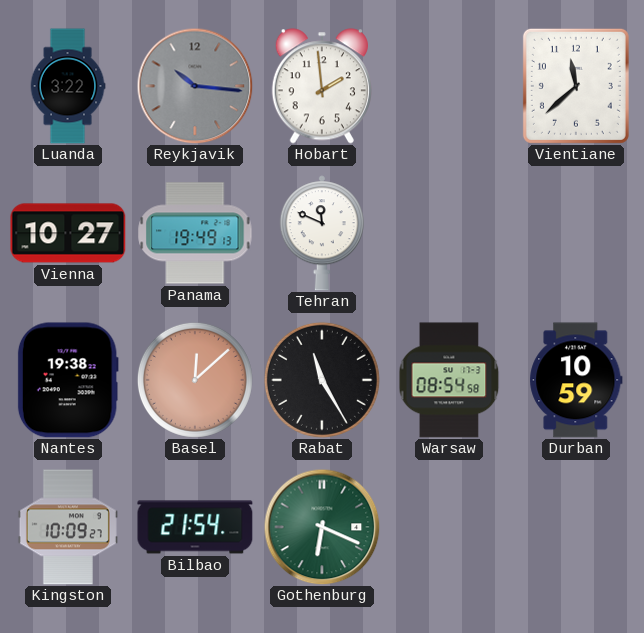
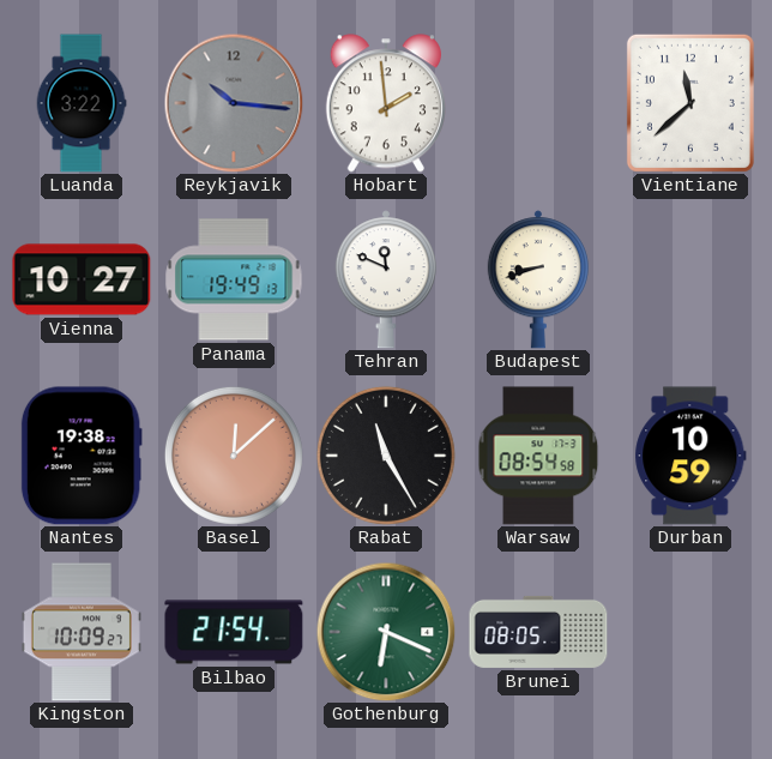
Budapest: none -> 8:42
Brunei: none -> 08:05
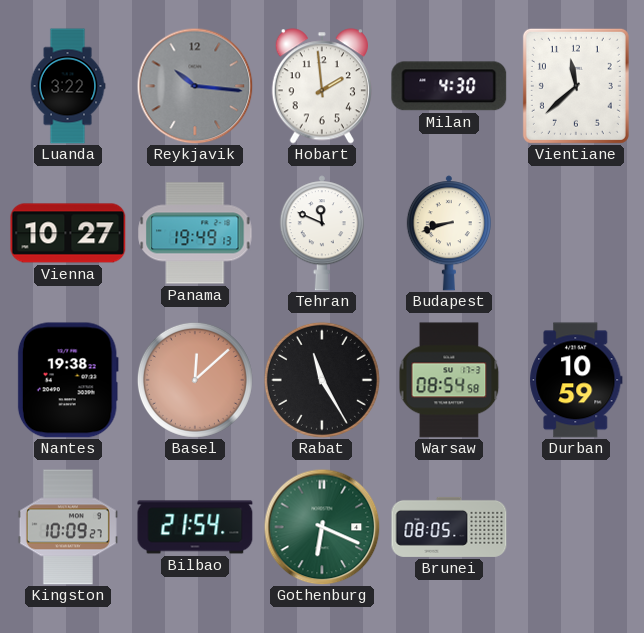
Milan: none -> 4:30
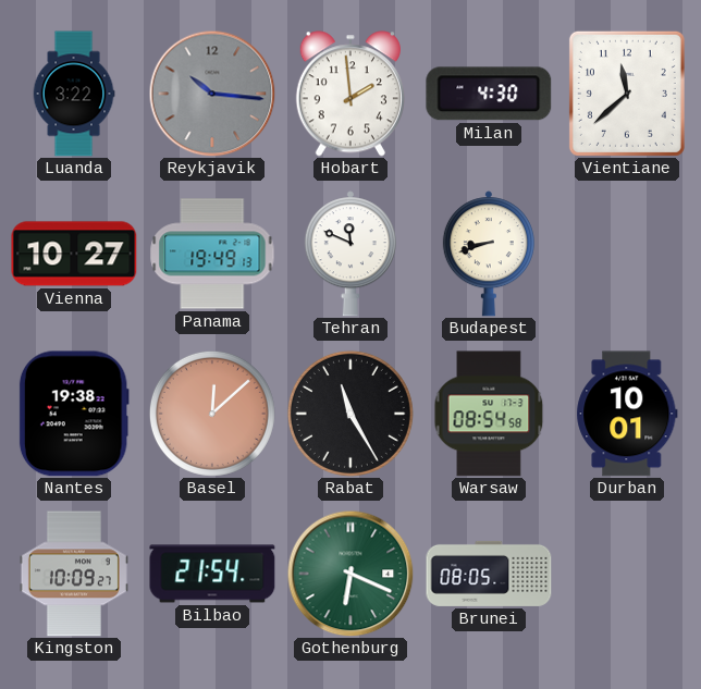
Durban: 10:59 -> 10:01
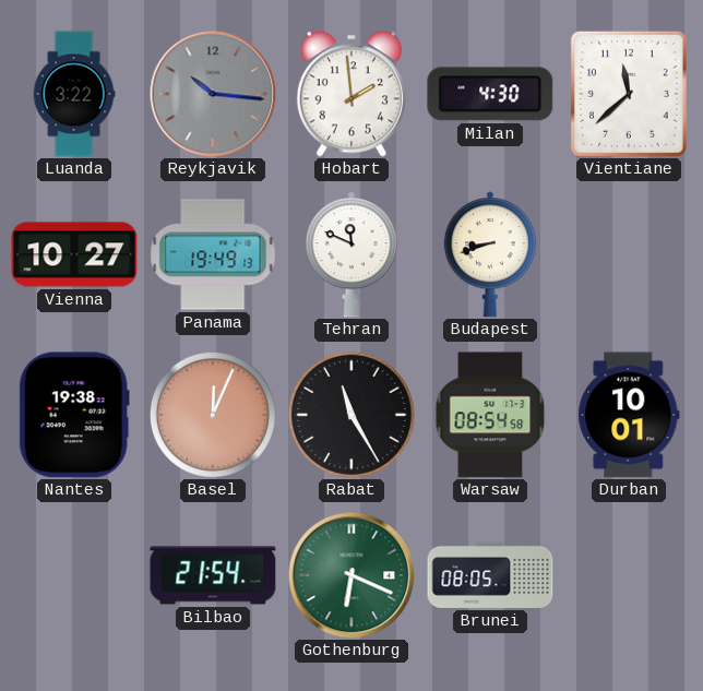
Basel: 12:08 -> 12:04
Kingston: 10:09 -> none
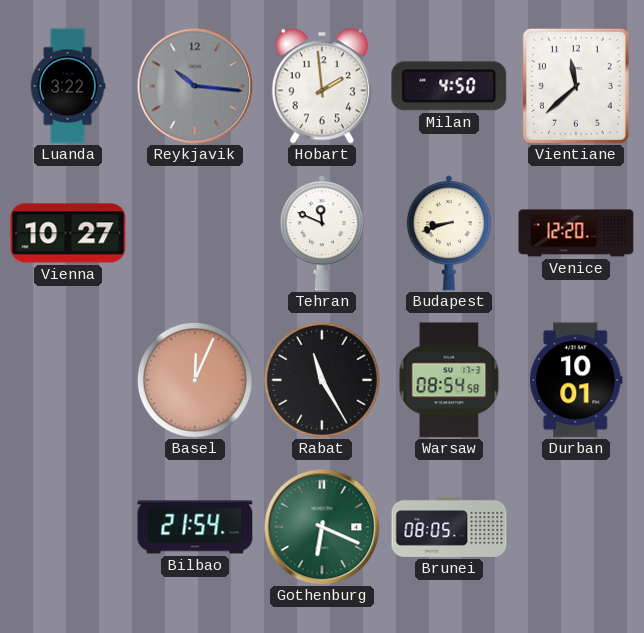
Milan: 4:30 -> 4:50
Panama: 19:49 -> none
Venice: none -> 12:20
Nantes: 19:38 -> none
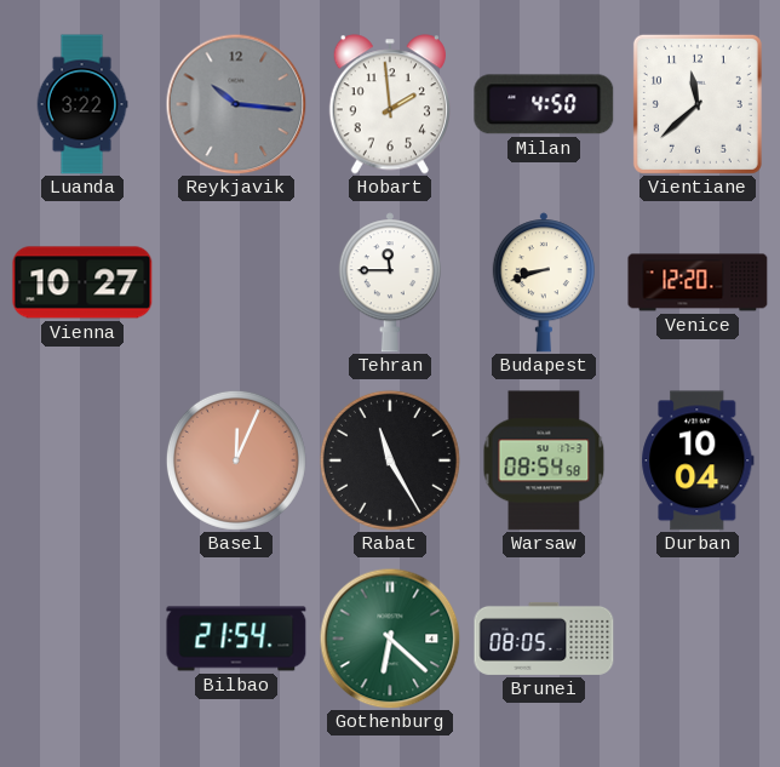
Tehran: 11:49 -> 11:45
Durban: 10:01 -> 10:04
Gothenburg: 6:19 -> 6:22
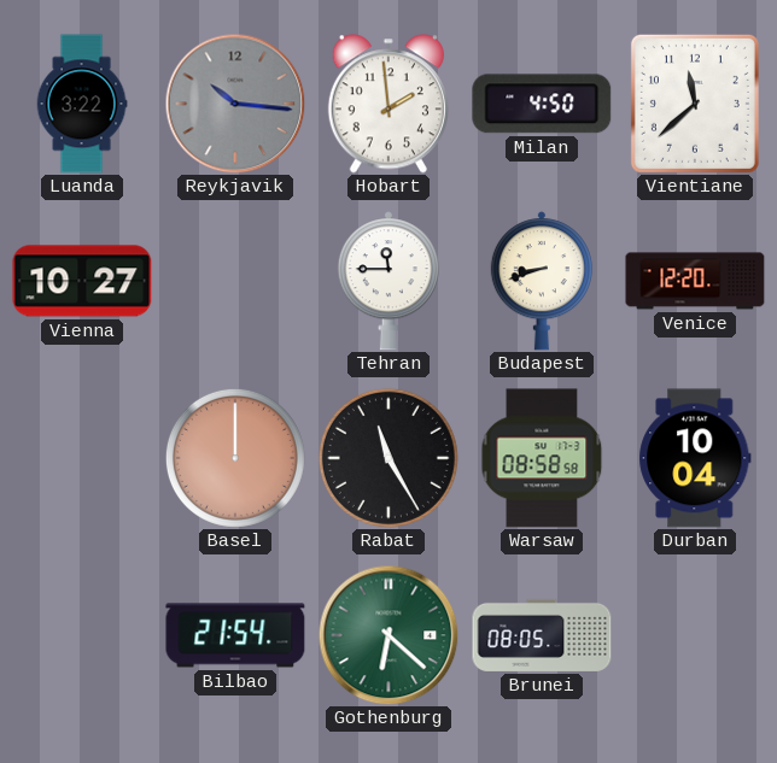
Basel: 12:04 -> 12:00
Warsaw: 08:54 -> 08:58
